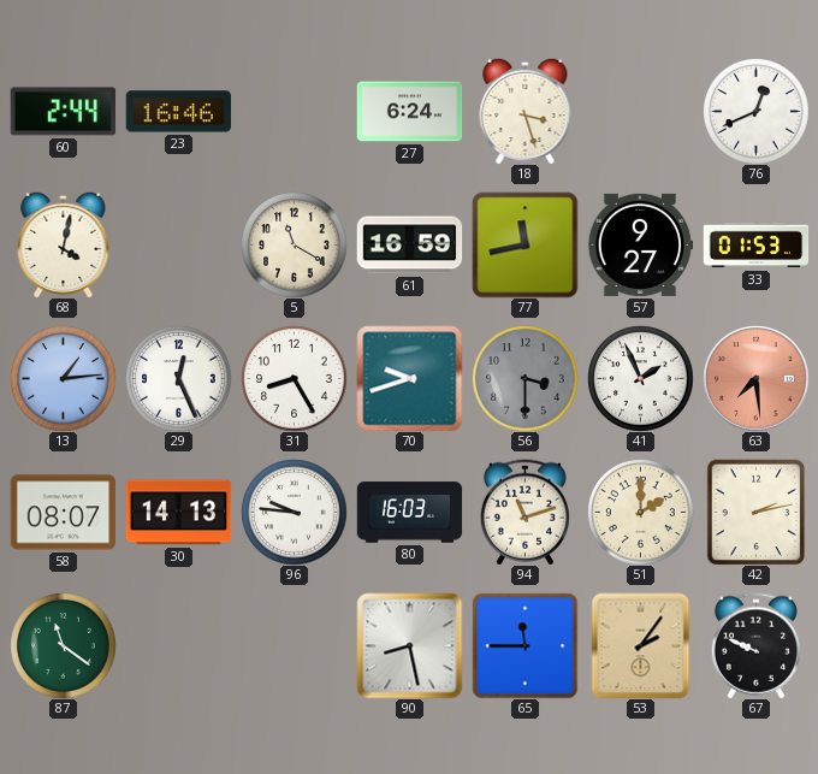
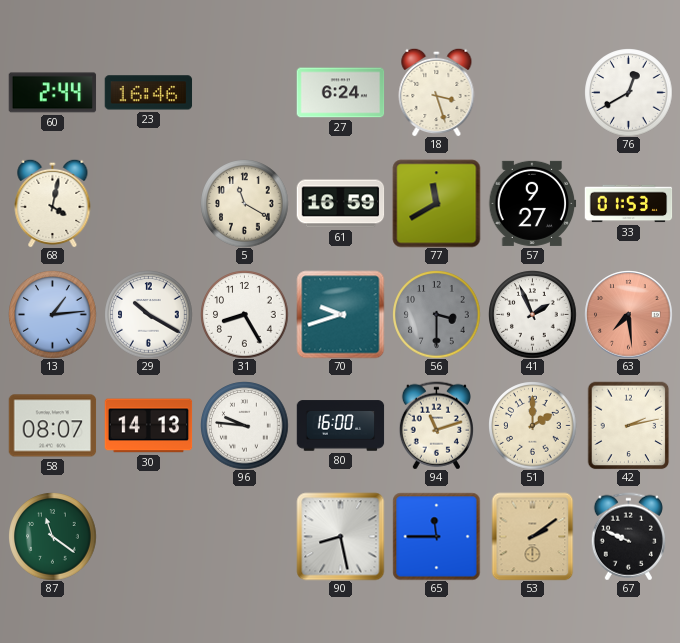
76: 12:41 -> 12:40
77: 11:43 -> 11:40
29: 12:26 -> 10:20
80: 16:03 -> 16:00
53: 2:06 -> 2:09
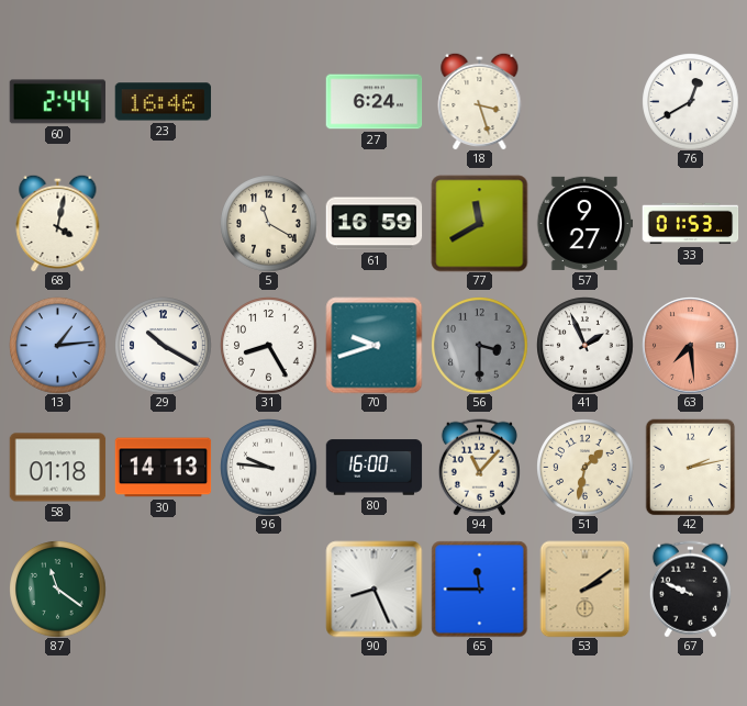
58: 08:07 -> 01:18
94: 11:12 -> 11:07
51: 2:00 -> 1:32
90: 8:28 -> 8:26
